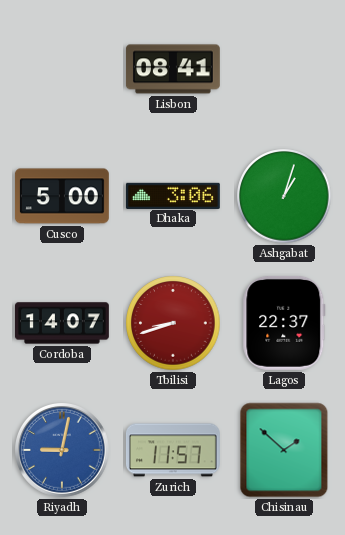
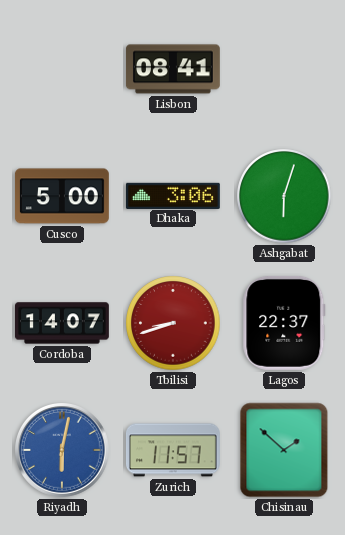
Ashgabat: 1:03 -> 6:03
Riyadh: 9:02 -> 6:02
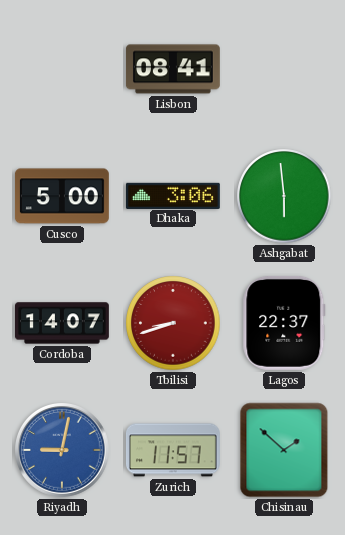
Ashgabat: 6:03 -> 5:59
Riyadh: 6:02 -> 9:02
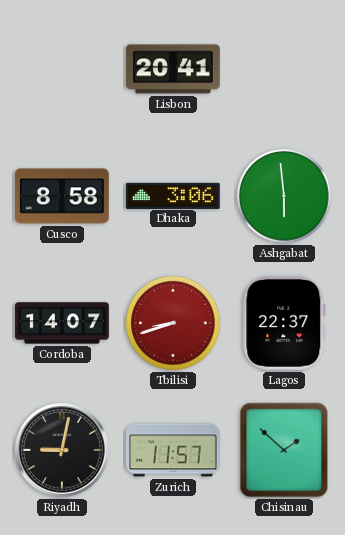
Lisbon: 08:41 -> 20:41
Cusco: 5:00 -> 8:58
Riyadh dial: blue -> black
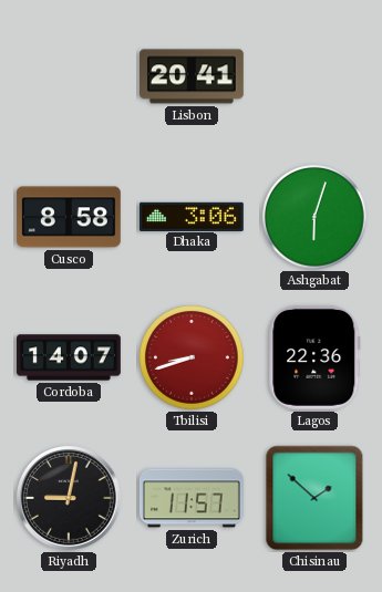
Ashgabat: 5:59 -> 6:03
Lagos: 22:37 -> 22:36
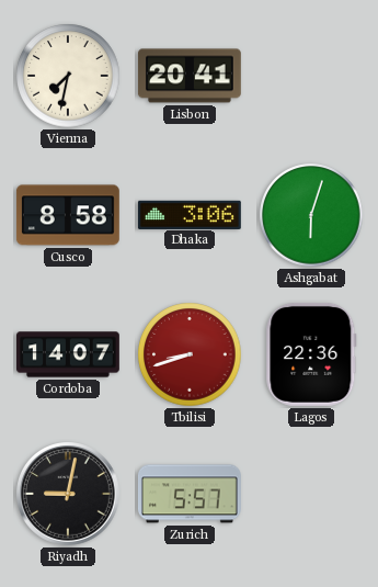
Vienna: none -> 7:32
Zurich: 11:57 -> 5:57
Chisinau: 1:52 -> none
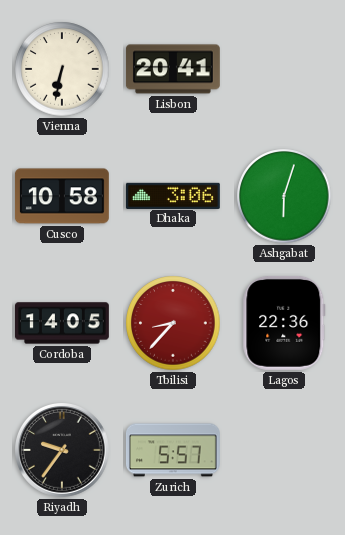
Vienna: 7:32 -> 6:32
Cusco: 8:58 -> 10:58
Cordoba: 14:07 -> 14:05
Tbilisi: 8:42 -> 8:37
Riyadh: 9:02 -> 9:36
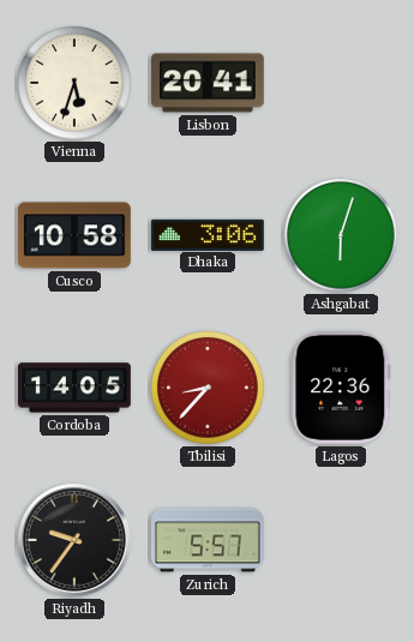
Vienna: 6:32 -> 5:33
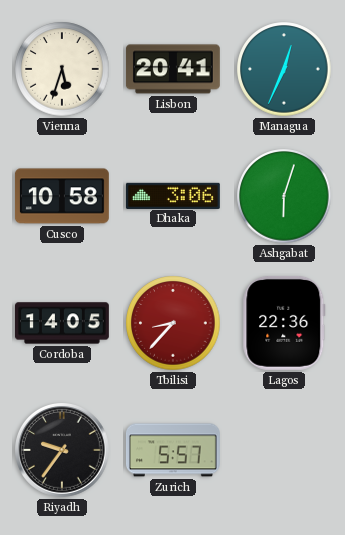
Managua: none -> 12:34
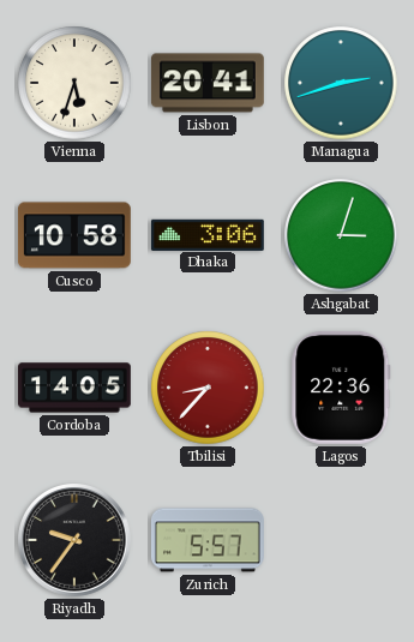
Managua: 12:34 -> 2:42
Ashgabat: 6:03 -> 3:03
